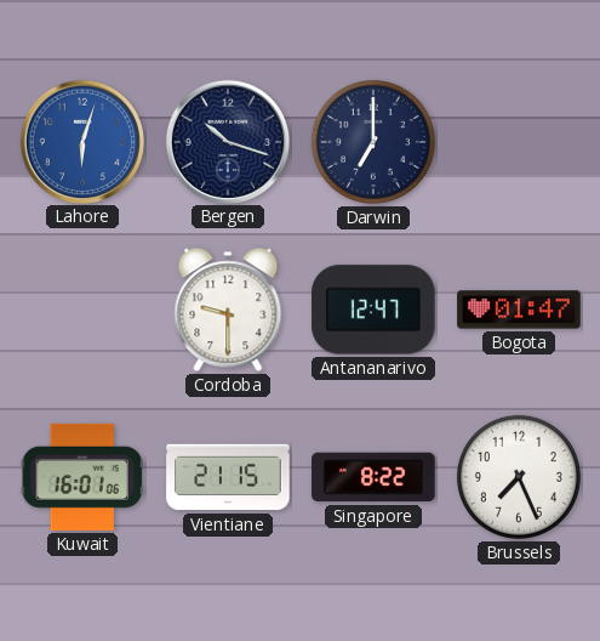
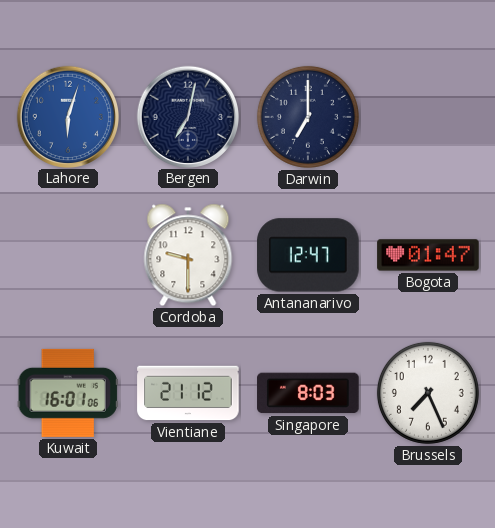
Bergen: 10:18 -> 7:02
Vientiane: 21:15 -> 21:12
Singapore: 8:22 -> 8:03
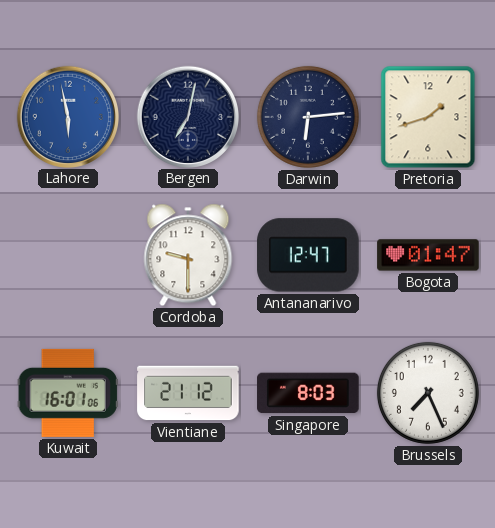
Lahore: 6:03 -> 5:58
Darwin: 7:00 -> 6:14
Pretoria: none -> 1:42
